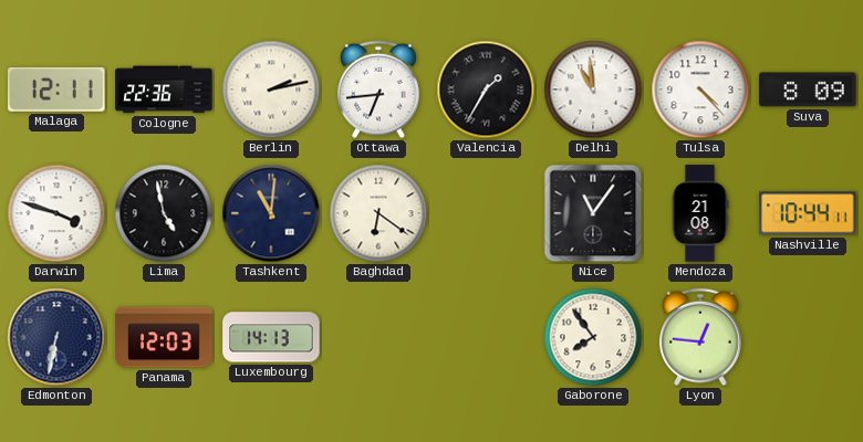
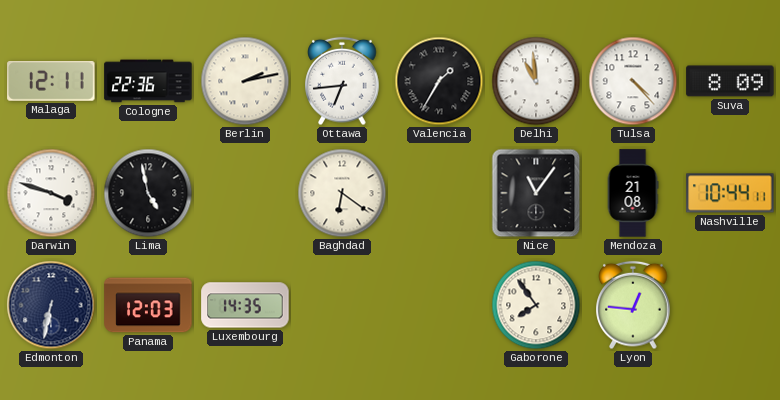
Tashkent: 11:01 -> none
Luxembourg: 14:13 -> 14:35
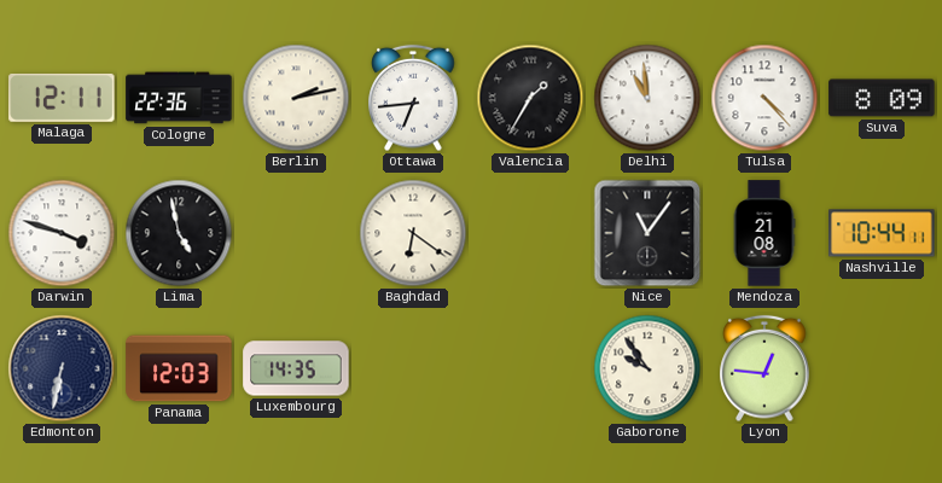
Gaborone: 7:54 -> 9:54
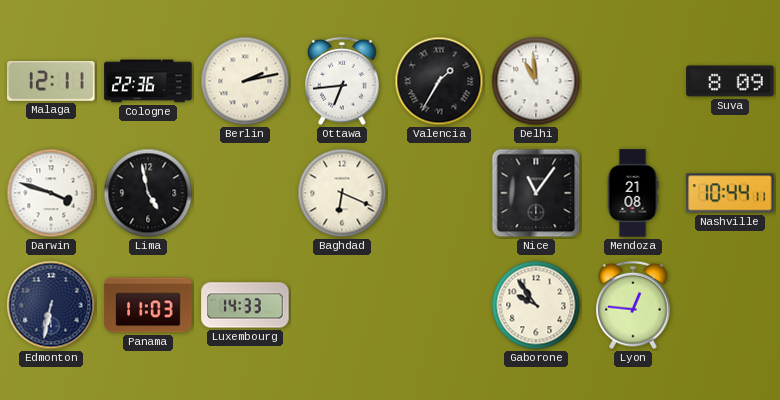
Tulsa: 4:23 -> none
Baghdad: 6:21 -> 6:19
Panama: 12:03 -> 11:03
Luxembourg: 14:35 -> 14:33
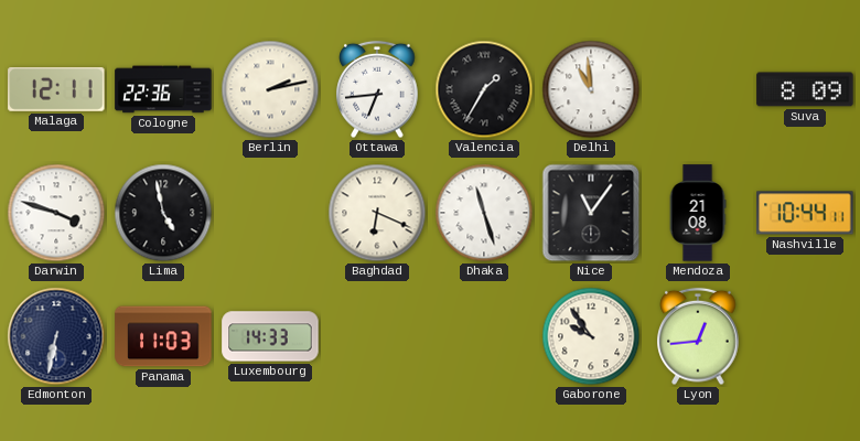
Dhaka: none -> 11:27
Lyon: 12:46 -> 12:44
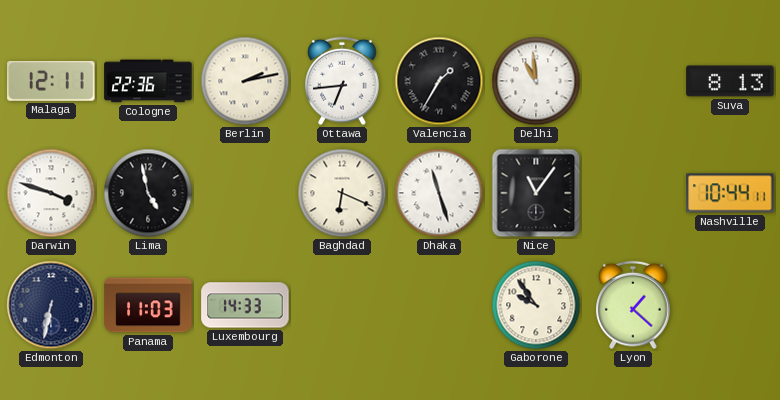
Suva: 8:09 -> 8:13
Mendoza: 21:08 -> none
Lyon: 12:44 -> 1:22
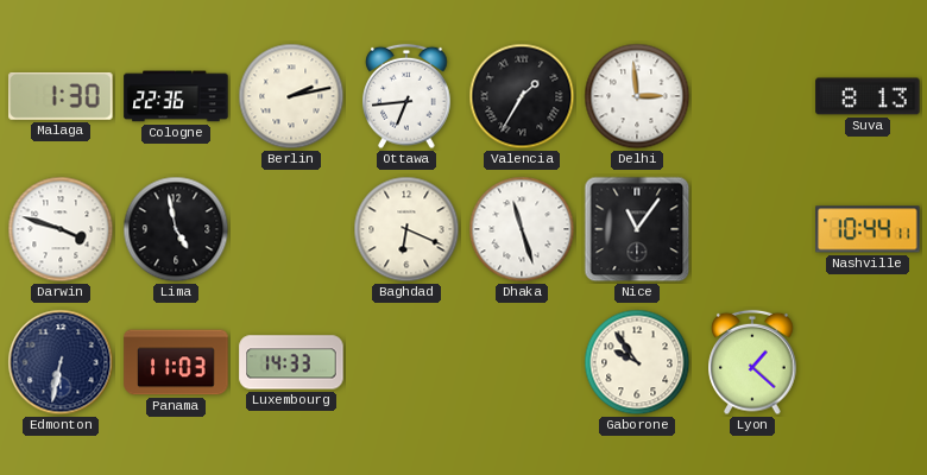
Malaga: 12:11 -> 1:30
Delhi: 10:59 -> 2:59
